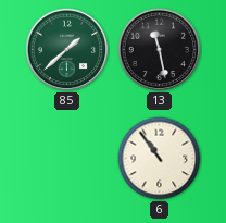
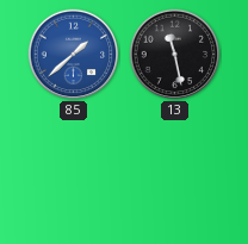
85 dial: green -> blue
6: 10:54 -> none
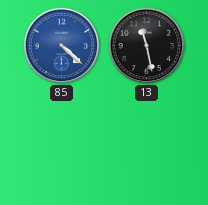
85: 1:38 -> 4:22
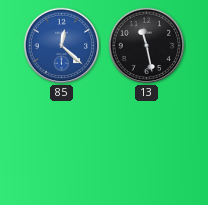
85: 4:22 -> 12:22
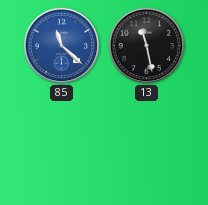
85: 12:22 -> 11:22
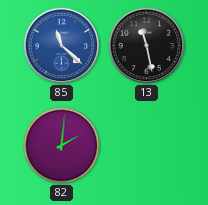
82: none -> 2:01
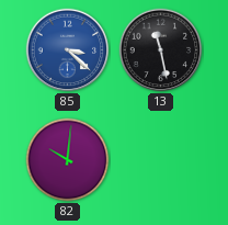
85: 11:22 -> 3:22
82: 2:01 -> 10:01
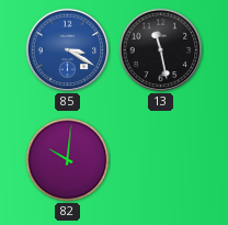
85: 3:22 -> 3:20
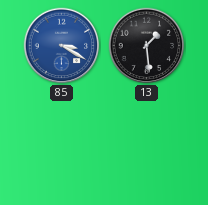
13: 11:28 -> 1:29
82: 10:01 -> none
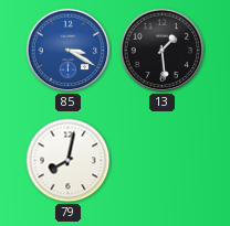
79: none -> 8:02
